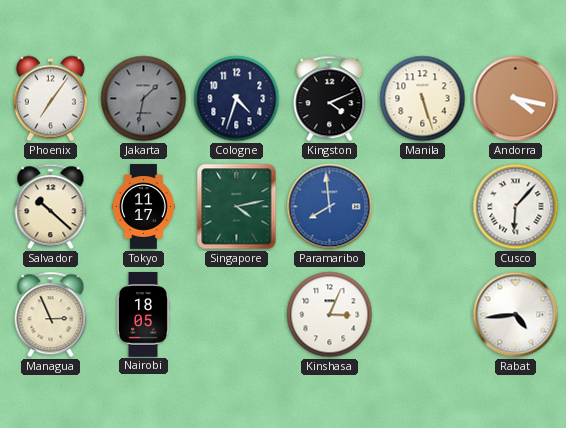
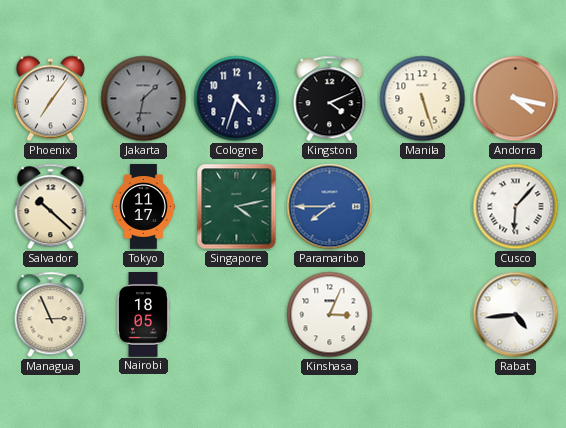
Paramaribo: 7:59 -> 7:45
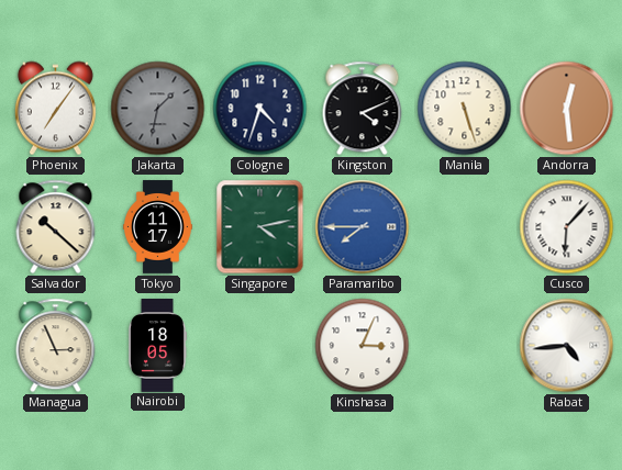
Andorra: 4:17 -> 12:29
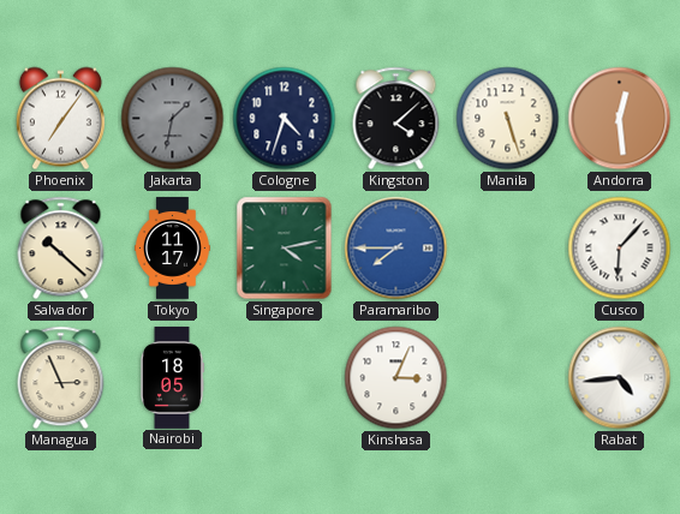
Kingston: 4:11 -> 4:08
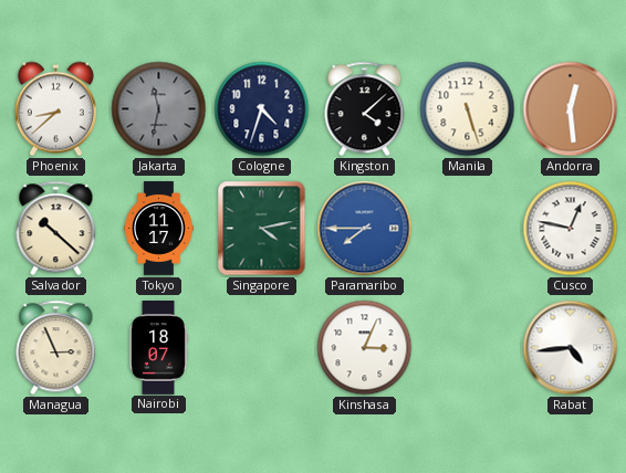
Phoenix: 7:06 -> 8:38
Jakarta: 1:32 -> 11:32
Cusco: 6:07 -> 12:47
Nairobi: 18:05 -> 18:07
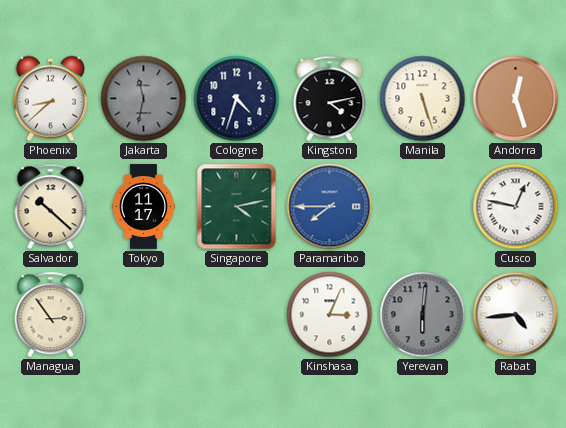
Kingston: 4:08 -> 4:13
Andorra: 12:29 -> 12:27
Managua: 2:56 -> 2:54
Nairobi: 18:07 -> none
Yerevan: none -> 6:01
